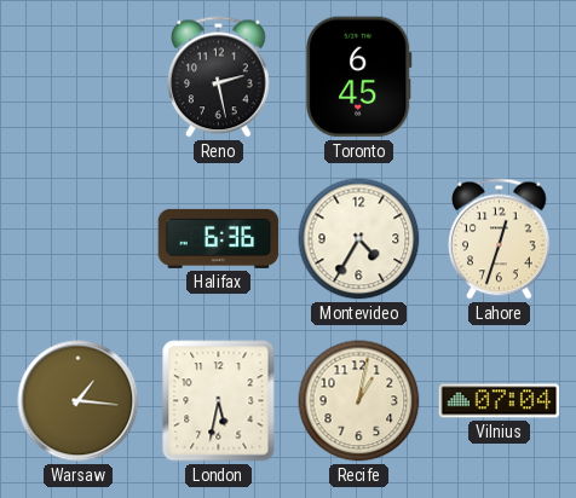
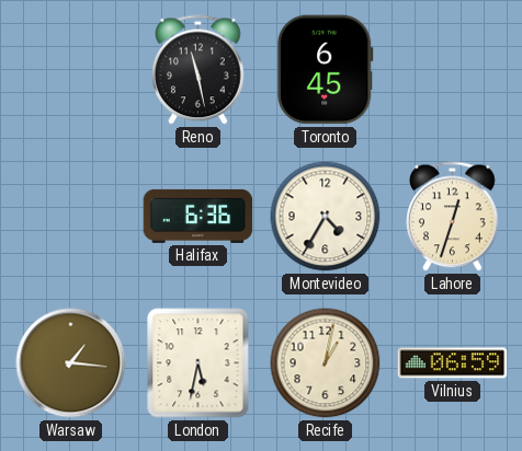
Reno: 2:28 -> 11:28
Vilnius: 07:04 -> 06:59
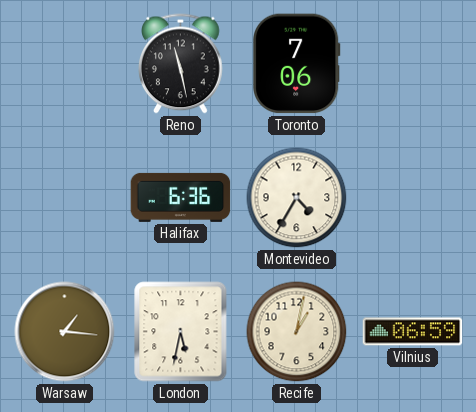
Toronto: 6:45 -> 7:06
Lahore: 12:33 -> none
